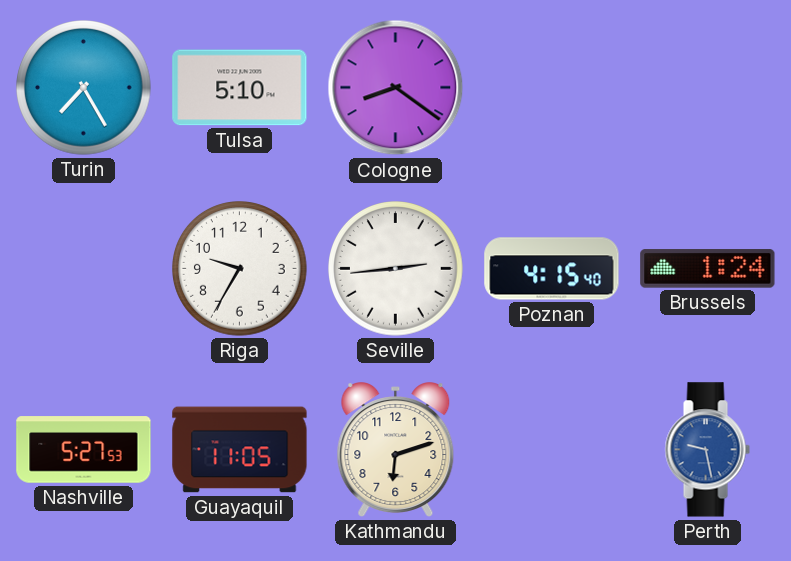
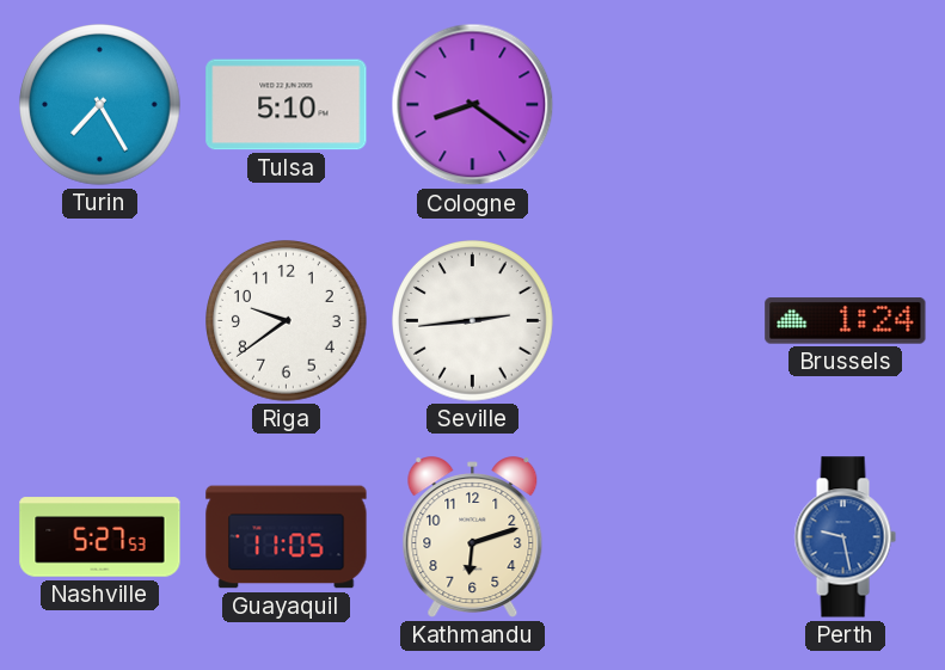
Riga: 9:35 -> 9:39
Poznan: 4:15 -> none
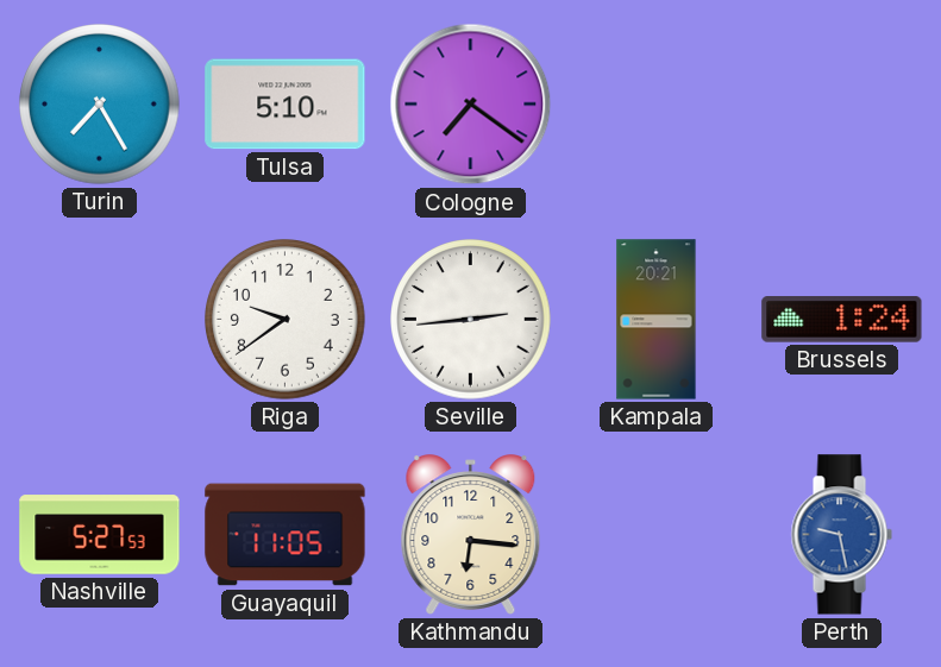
Cologne: 8:21 -> 7:21
Kampala: none -> 20:21
Kathmandu: 6:12 -> 6:16
